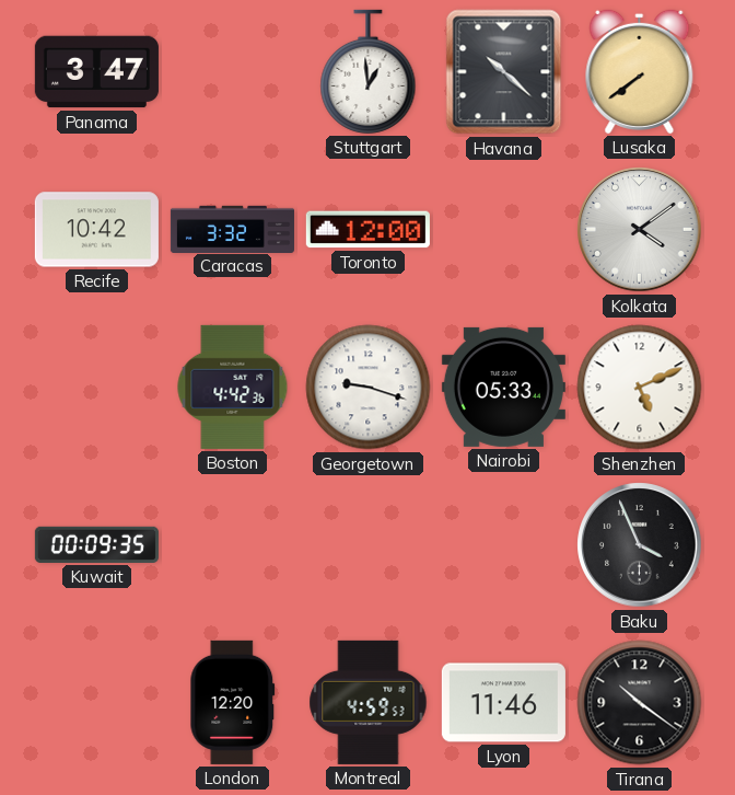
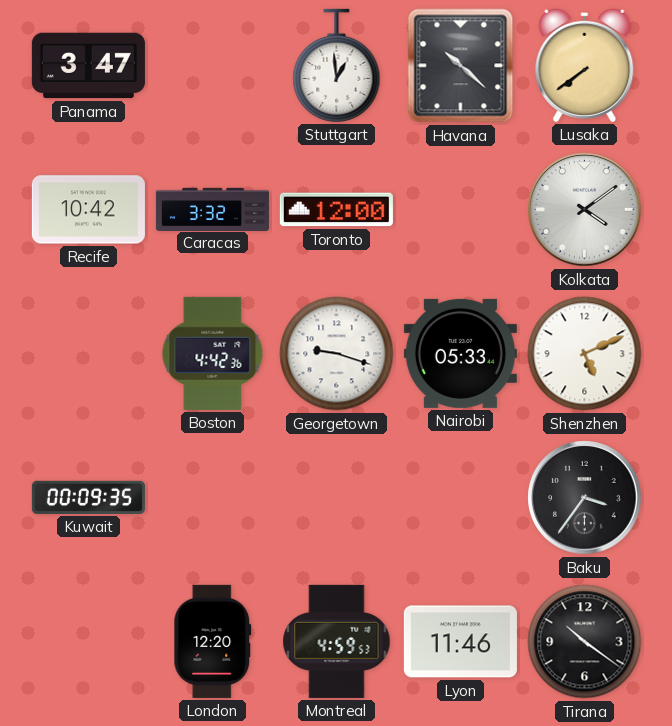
Baku: 3:56 -> 3:36
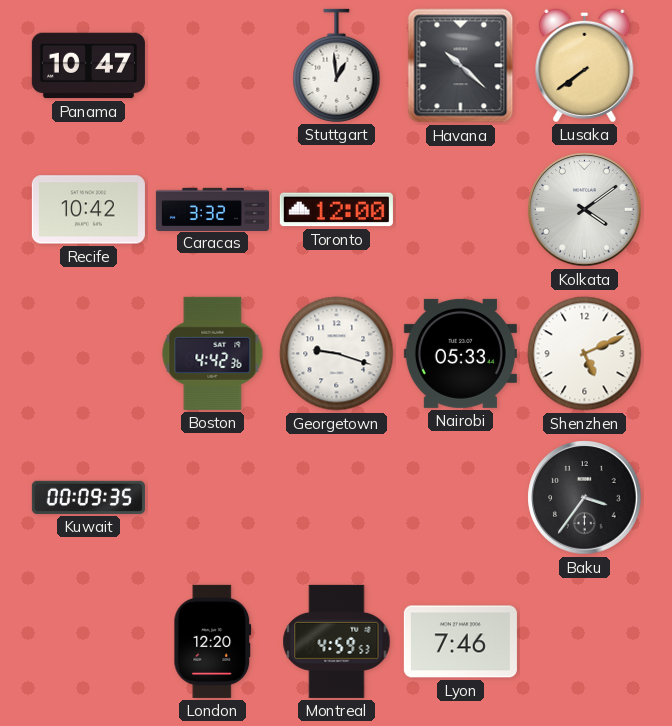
Panama: 3:47 -> 10:47
Lyon: 11:46 -> 7:46
Tirana: 10:21 -> none
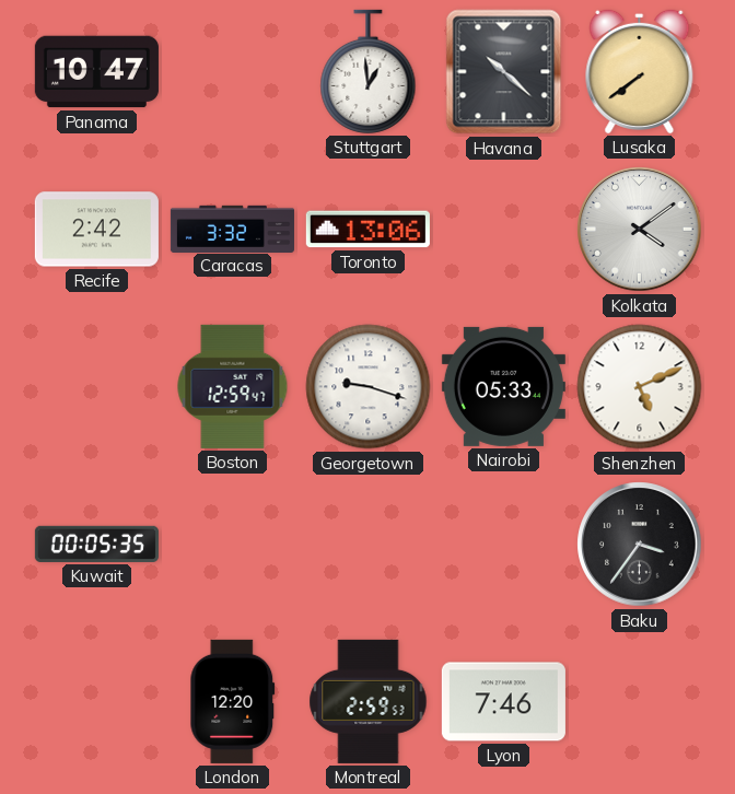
Recife: 10:42 -> 2:42
Toronto: 12:00 -> 13:06
Boston: 4:42 -> 12:59
Kuwait: 00:09 -> 00:05
Montreal: 4:59 -> 2:59
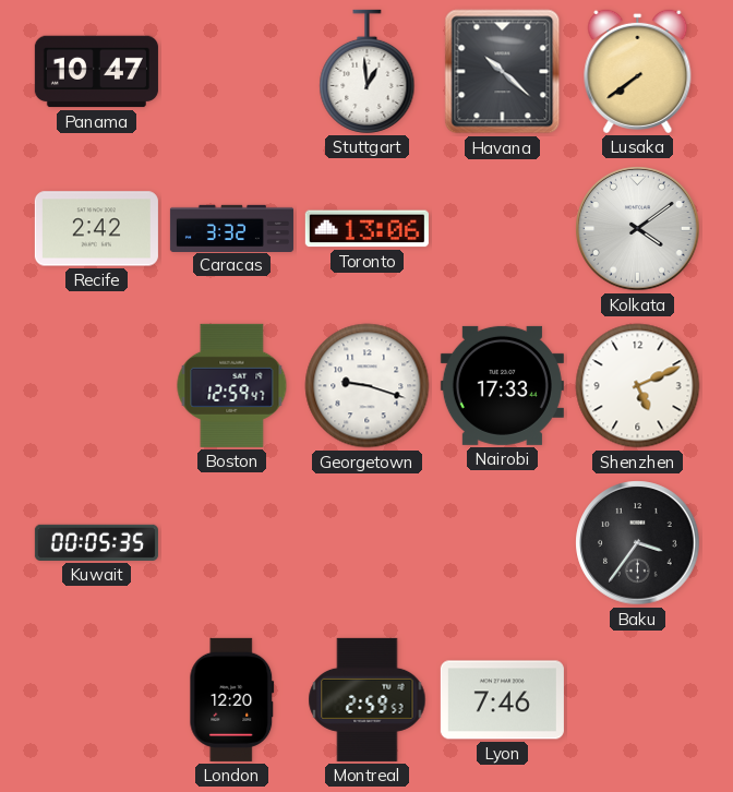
Nairobi: 05:33 -> 17:33
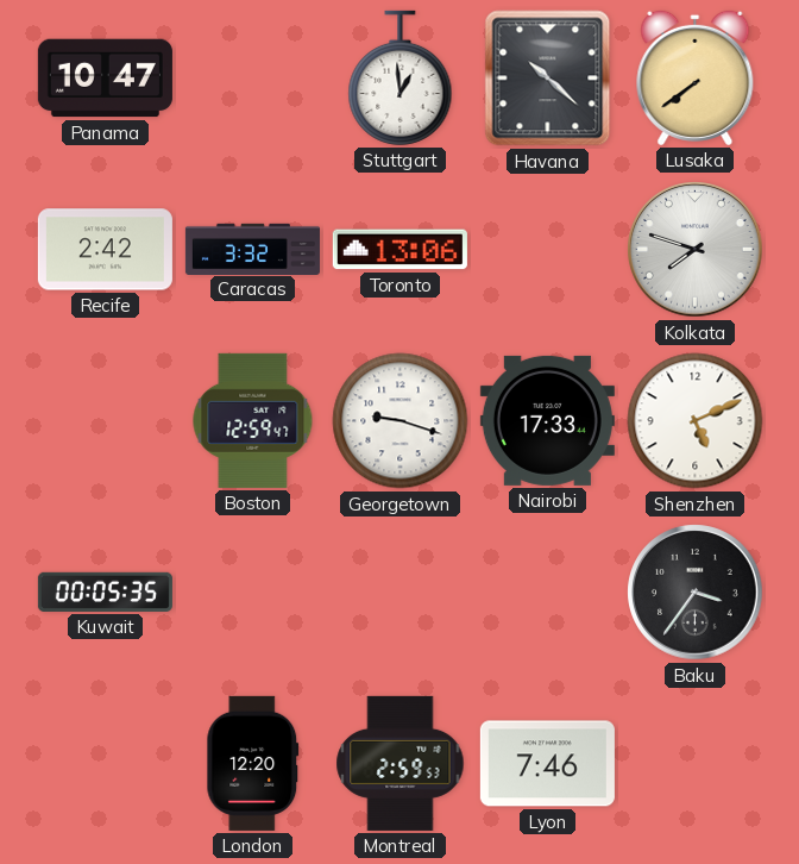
Kolkata: 4:09 -> 7:48
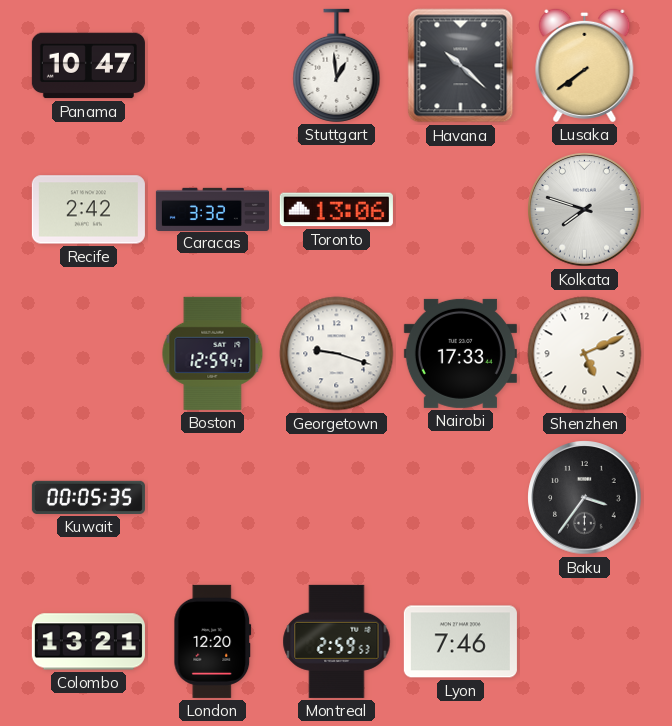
Colombo: none -> 13:21
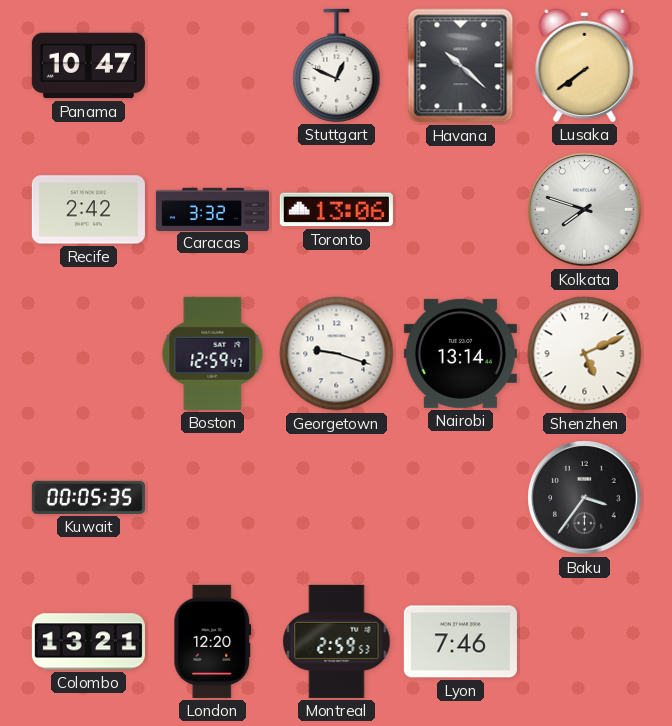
Stuttgart: 12:59 -> 12:49
Nairobi: 17:33 -> 13:14
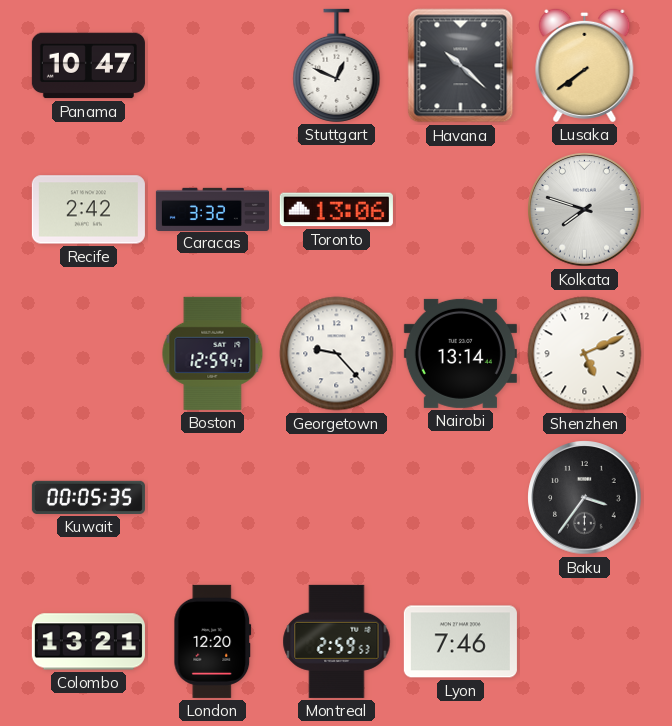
Georgetown: 9:18 -> 9:23
